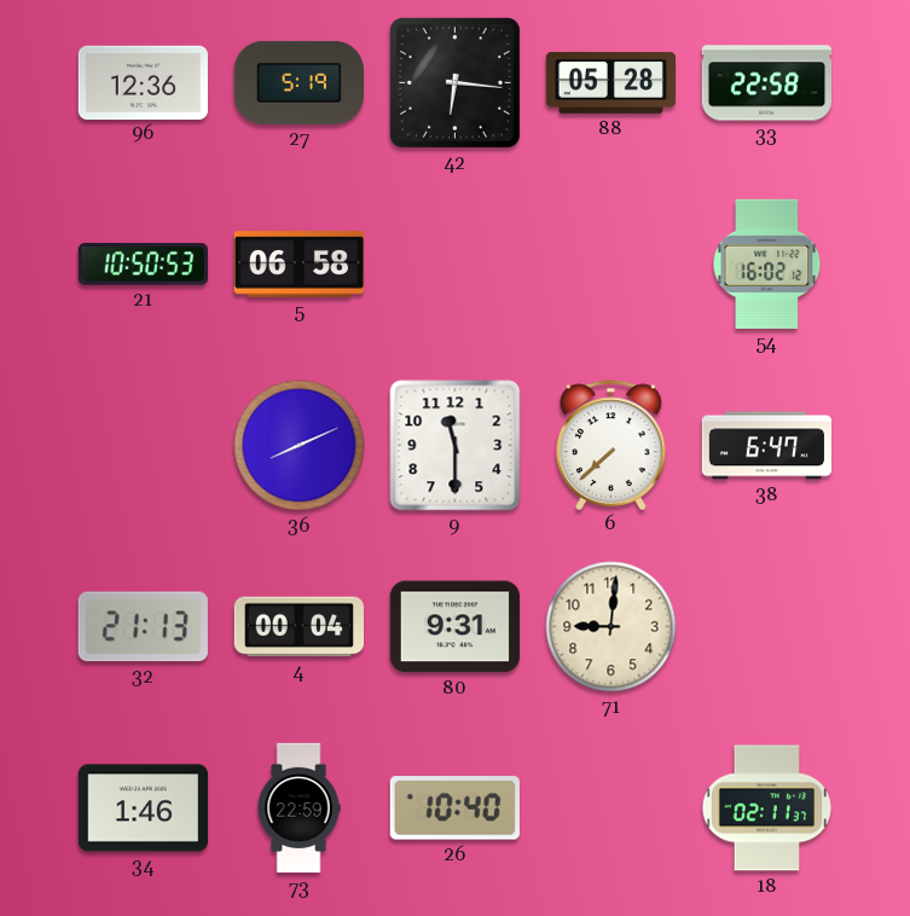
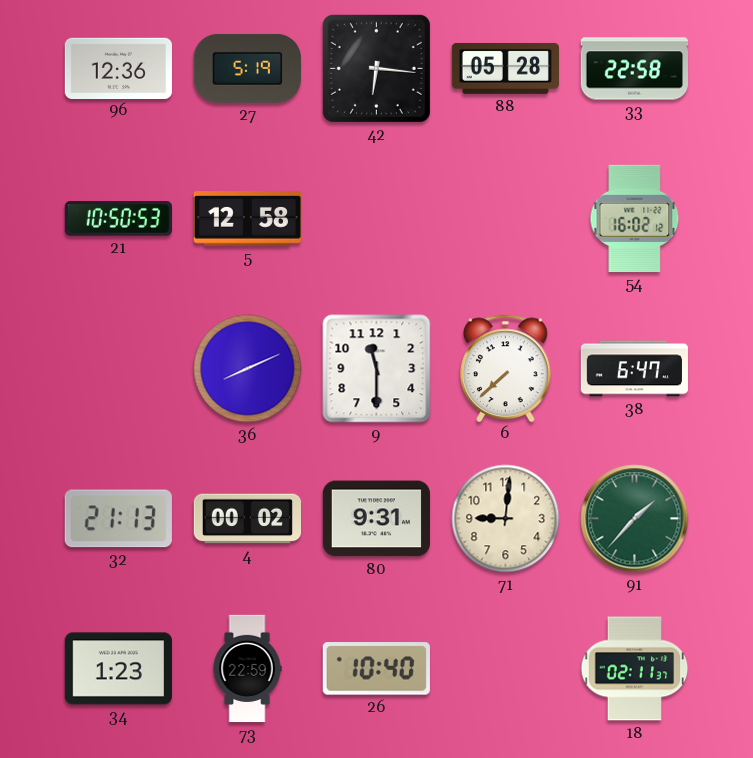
5: 06:58 -> 12:58
4: 00:04 -> 00:02
91: none -> 1:37
34: 1:46 -> 1:23
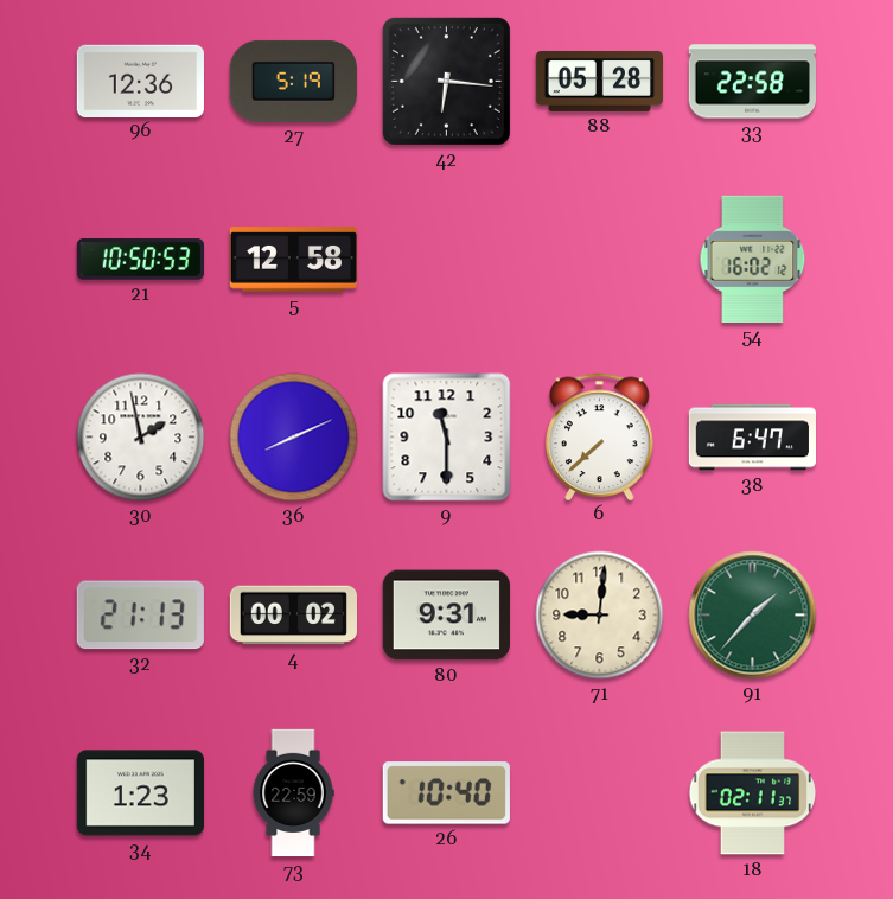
30: none -> 1:58
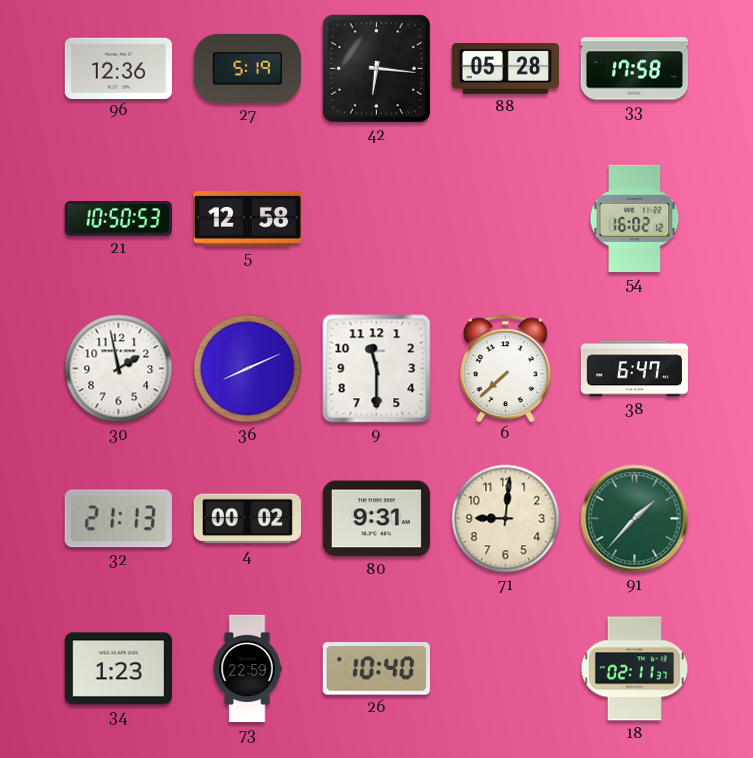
33: 22:58 -> 17:58
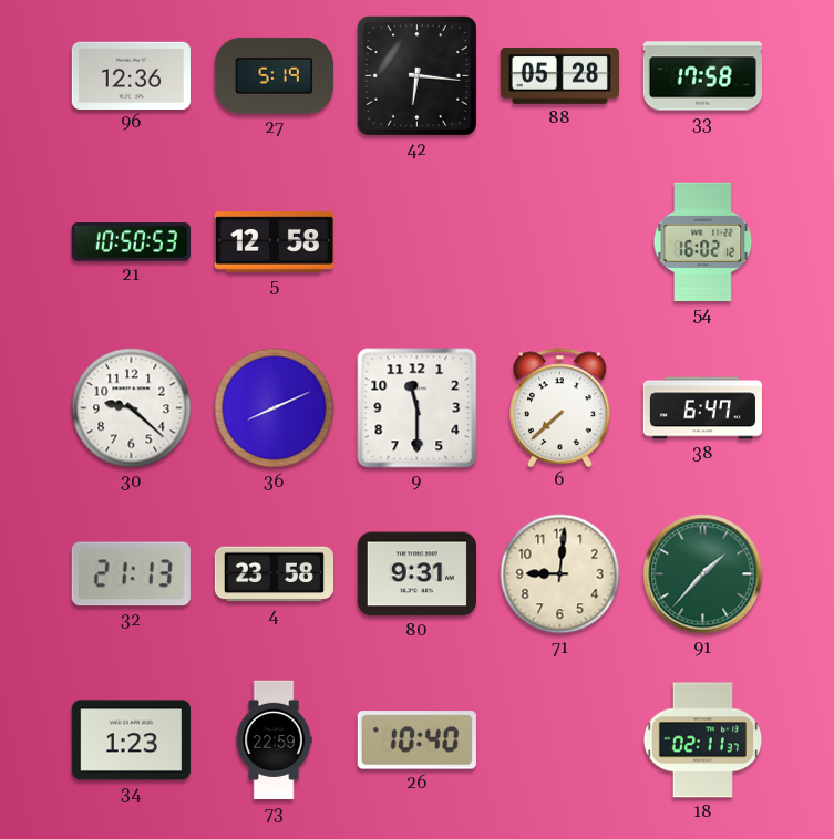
30: 1:58 -> 9:22
4: 00:02 -> 23:58
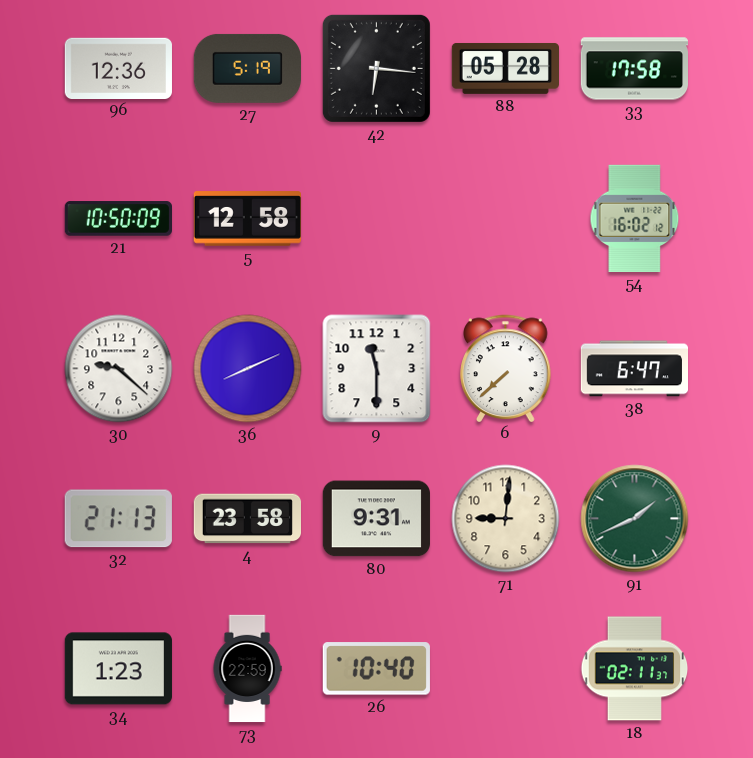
21: 10:50:53 -> 10:50:09
91: 1:37 -> 1:41
